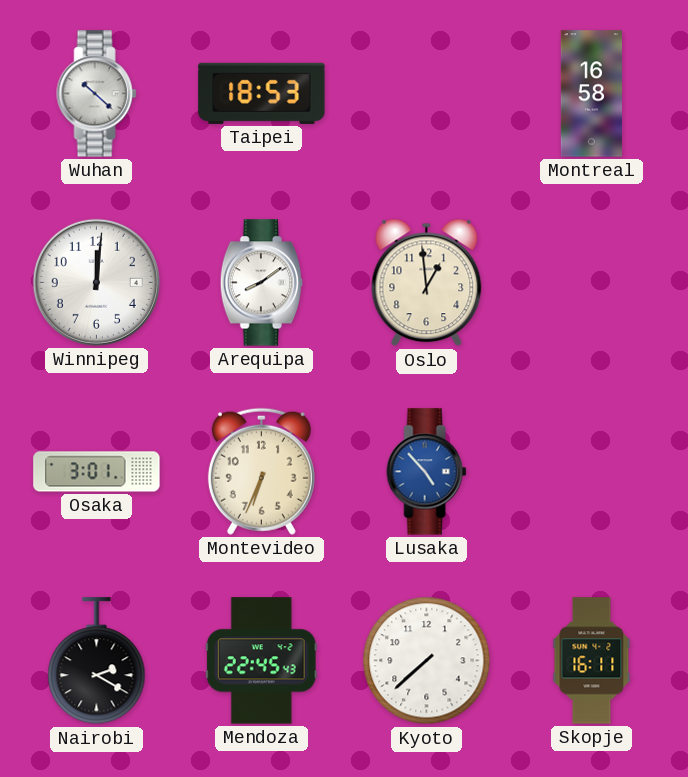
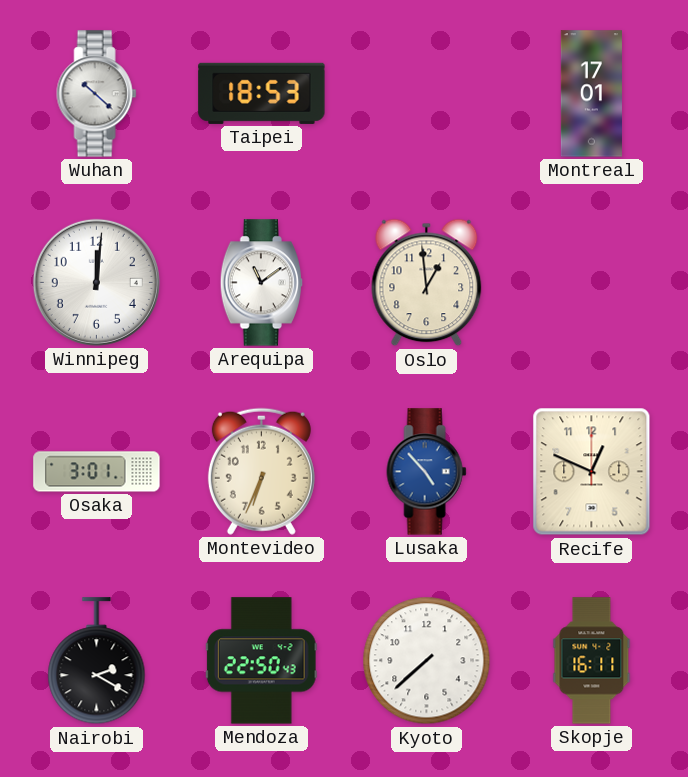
Montreal: 16:58 -> 17:01
Arequipa: 8:09 -> 11:09
Recife: none -> 12:49
Mendoza: 22:45 -> 22:50
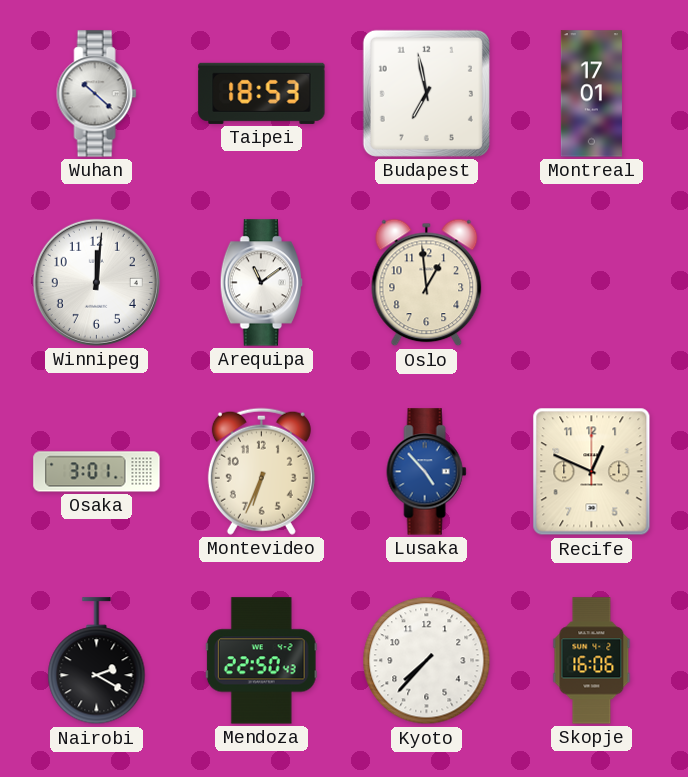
Budapest: none -> 6:58
Kyoto: 7:38 -> 7:37
Skopje: 16:11 -> 16:06
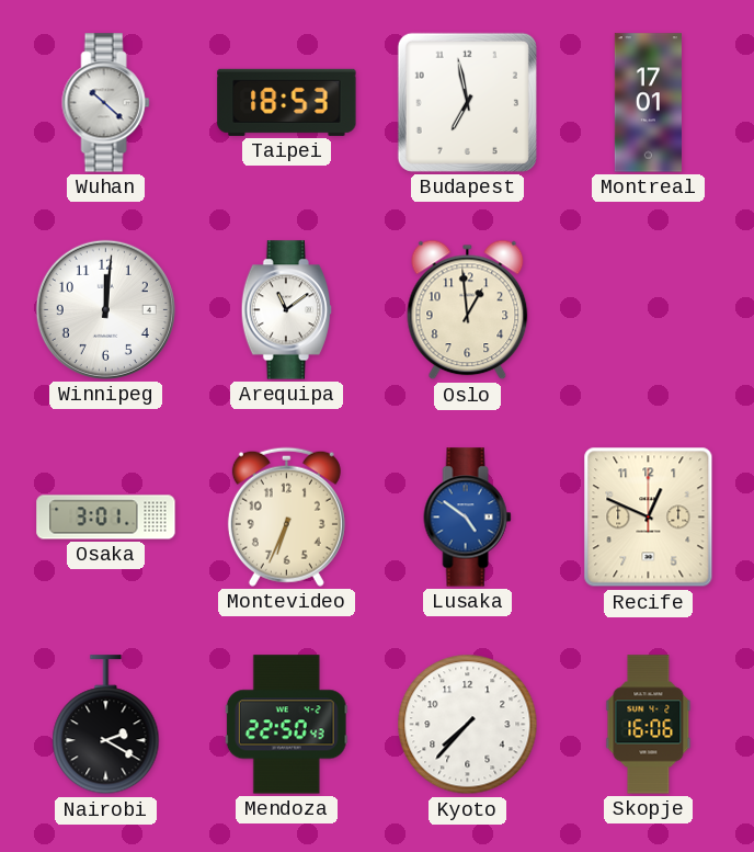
Lusaka: 4:53 -> 4:51
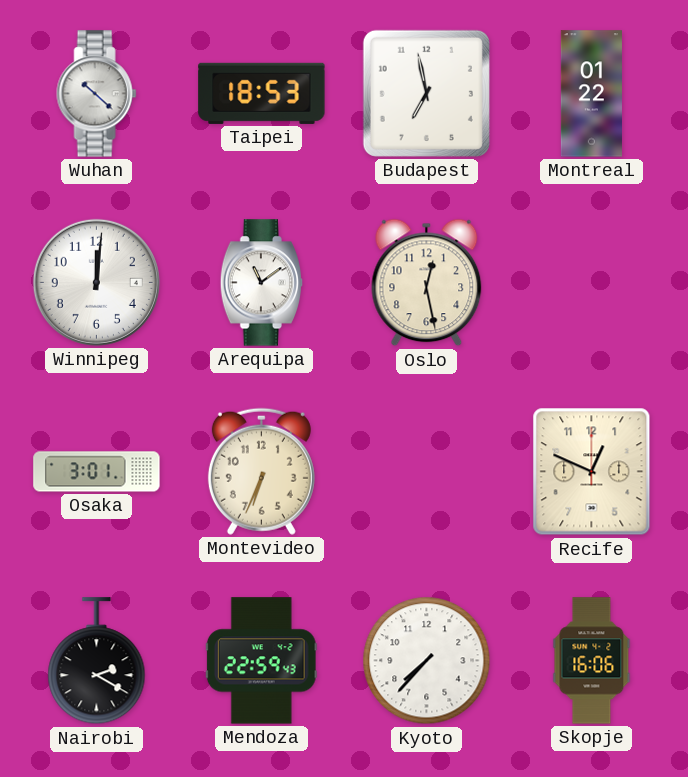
Montreal: 17:01 -> 01:22
Oslo: 12:59 -> 12:28
Lusaka: 4:51 -> none
Mendoza: 22:50 -> 22:59
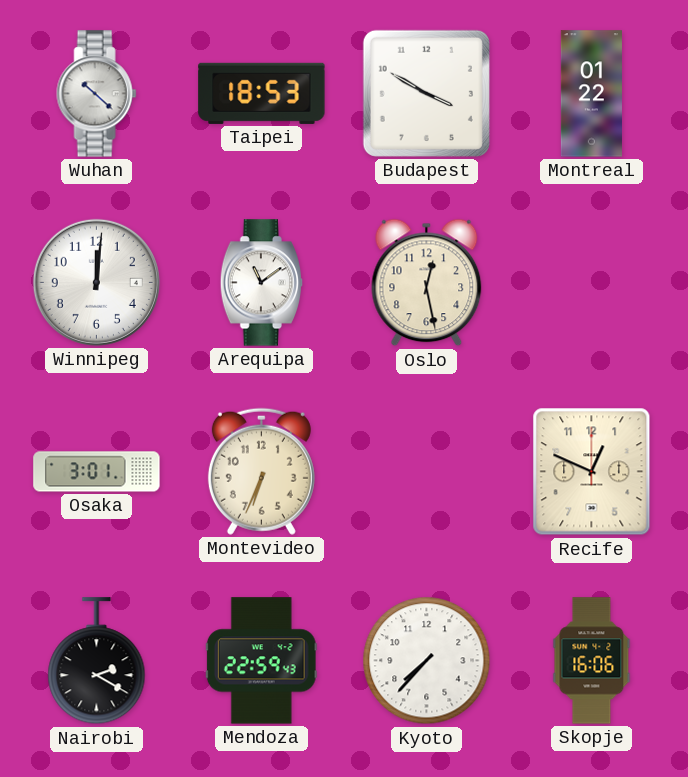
Budapest: 6:58 -> 3:50
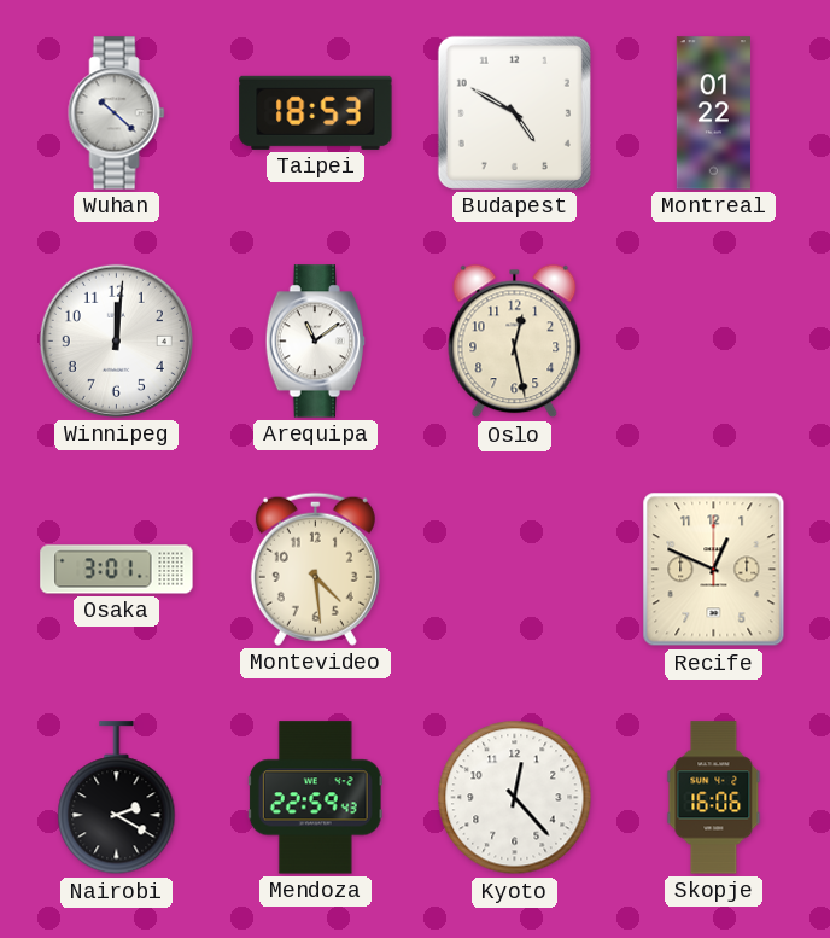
Budapest: 3:50 -> 4:50
Montevideo: 6:34 -> 4:29
Kyoto: 7:37 -> 12:23
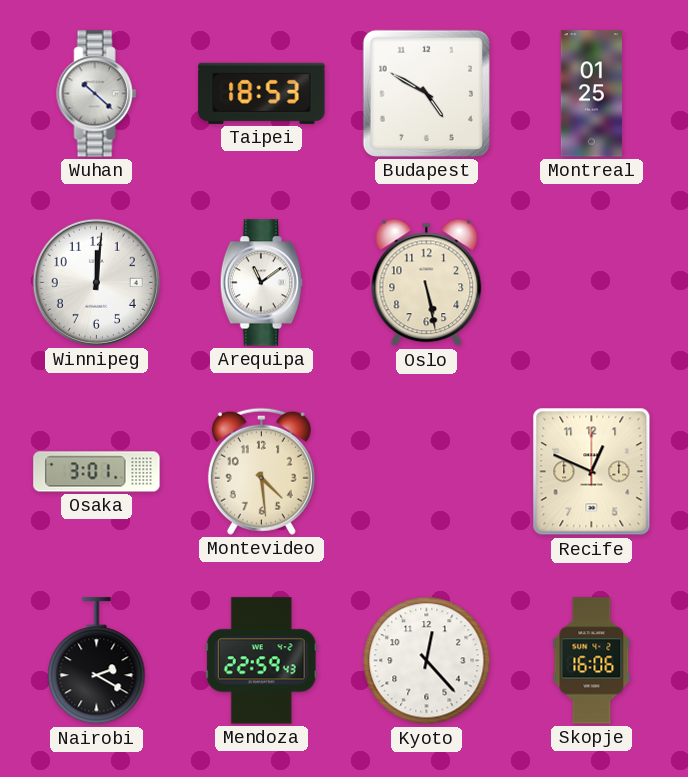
Montreal: 01:22 -> 01:25
Oslo: 12:28 -> 5:28
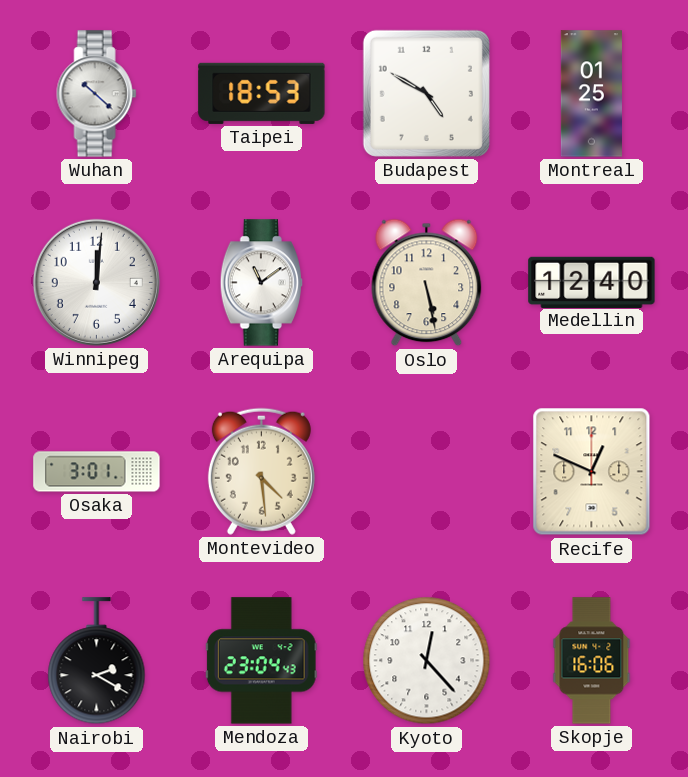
Medellin: none -> 12:40
Mendoza: 22:59 -> 23:04
